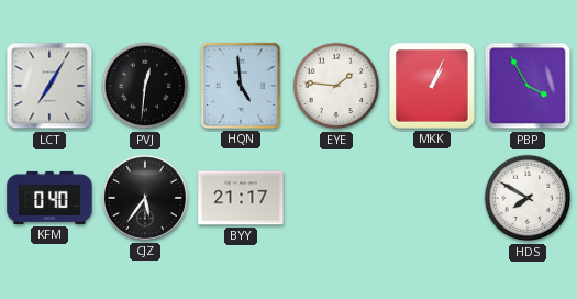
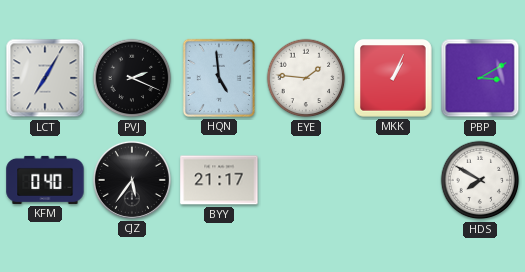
PVJ: 12:31 -> 2:19
PBP: 3:55 -> 3:10
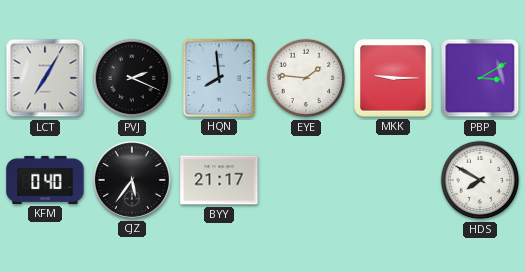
HQN: 4:59 -> 7:59
MKK: 1:04 -> 9:15
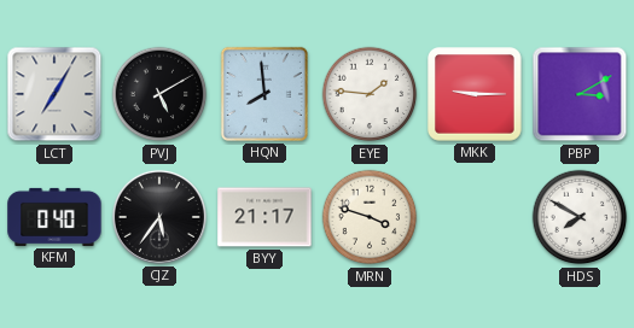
PVJ: 2:19 -> 5:10
MRN: none -> 3:48
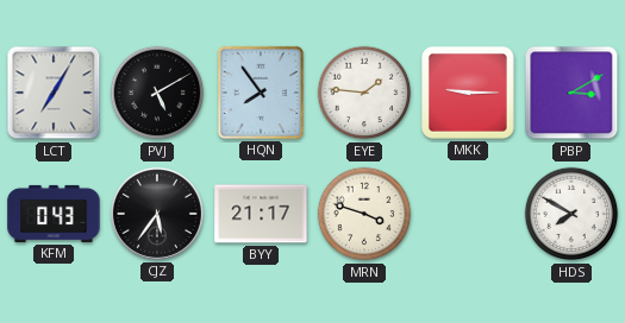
HQN: 7:59 -> 7:54
KFM: 0:40 -> 0:43
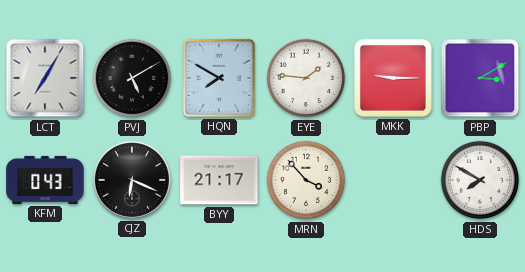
HQN: 7:54 -> 7:50
CJZ: 5:36 -> 6:19
MRN: 3:48 -> 3:53
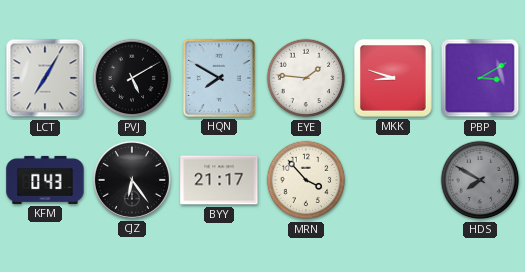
MKK: 9:15 -> 8:48
CJZ: 6:19 -> 6:24
HDS dial: white -> grey
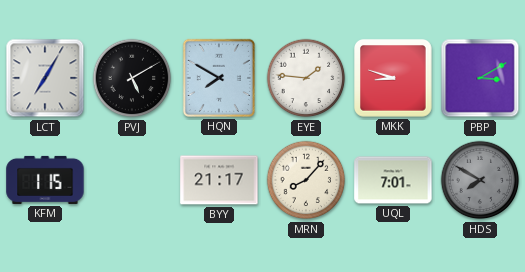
KFM: 0:43 -> 1:15
CJZ: 6:24 -> none
MRN: 3:53 -> 8:07
UQL: none -> 7:01
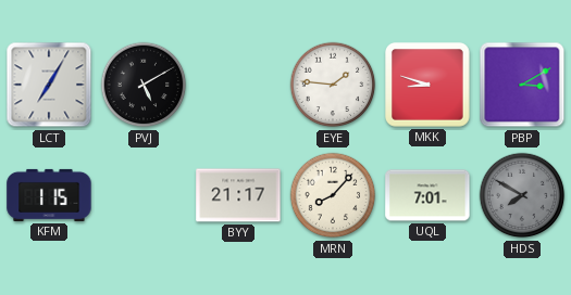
HQN: 7:50 -> none
